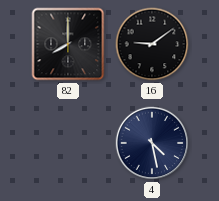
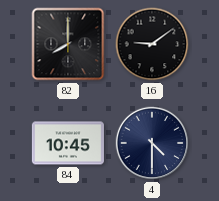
84: none -> 10:45
4: 4:28 -> 4:30
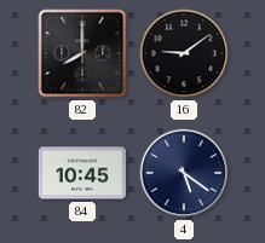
4: 4:30 -> 5:21
